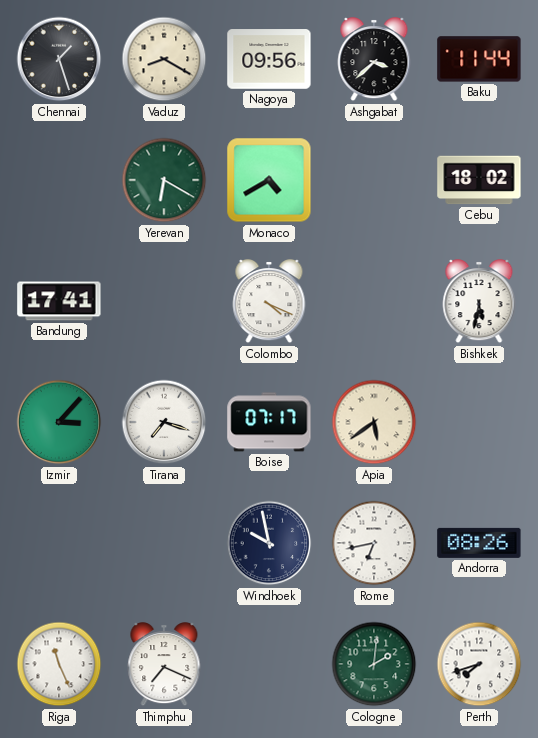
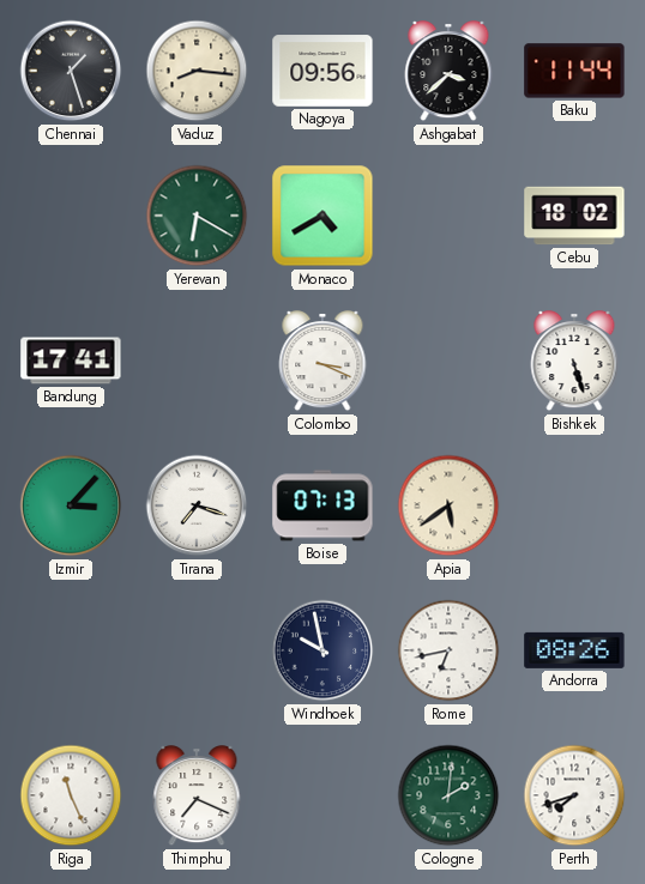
Vaduz: 8:20 -> 8:16
Colombo: 4:19 -> 3:19
Bishkek: 5:32 -> 5:27
Boise: 07:17 -> 07:13
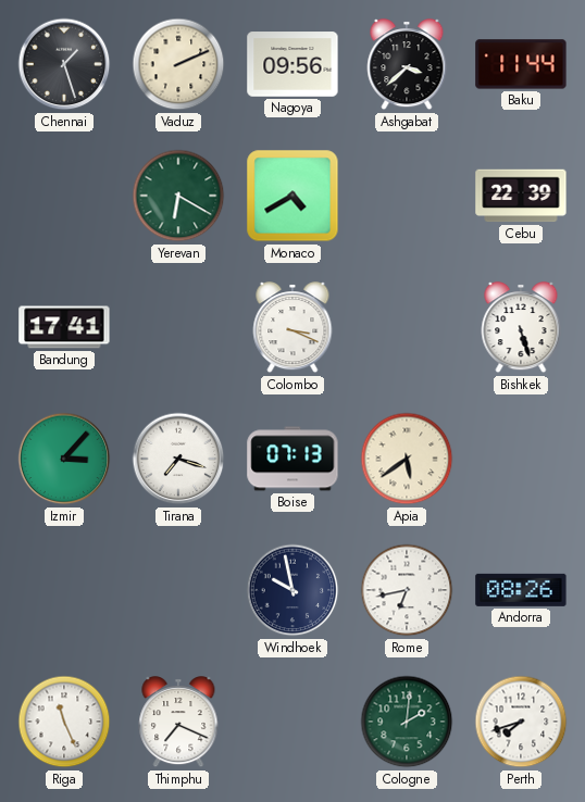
Vaduz: 8:16 -> 2:11
Cebu: 18:02 -> 22:39
